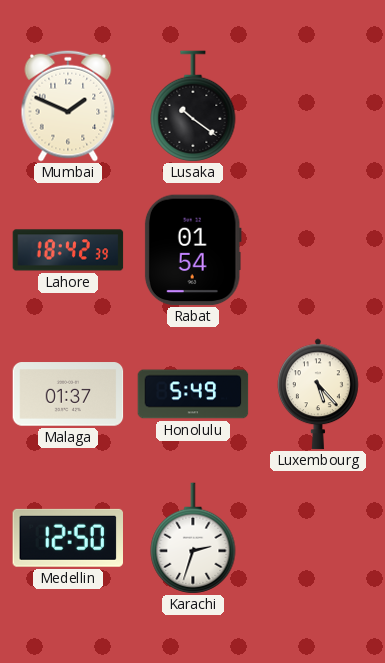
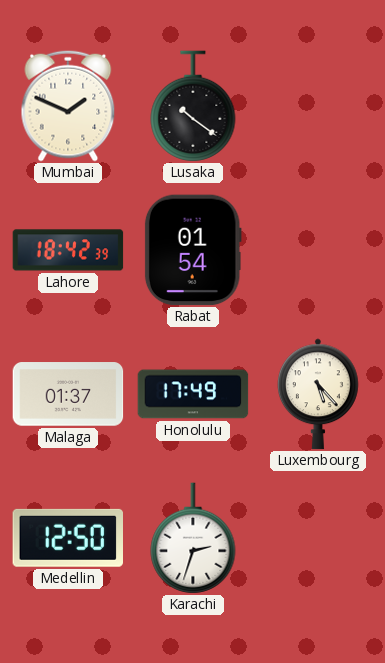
Honolulu: 5:49 -> 17:49
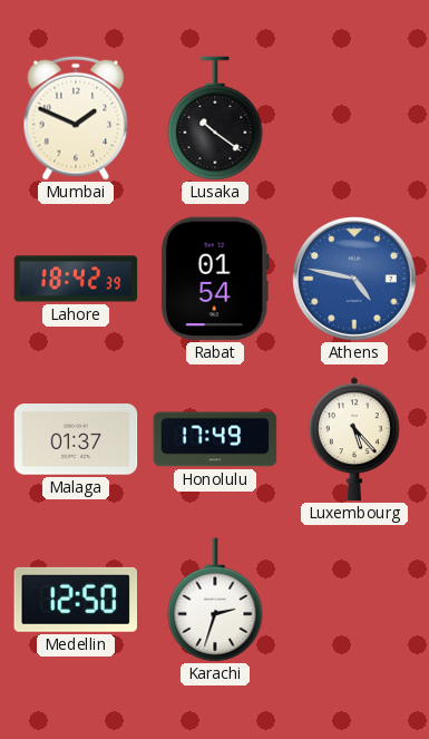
Athens: none -> 4:47
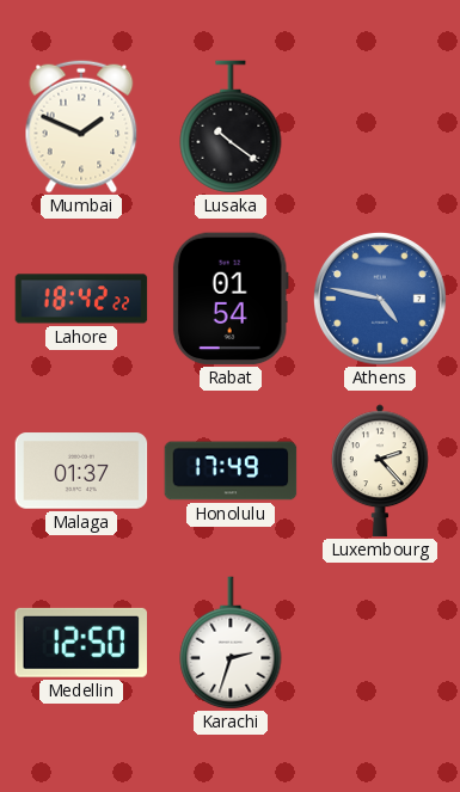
Lahore: 18:42:39 -> 18:42:22
Luxembourg: 5:23 -> 2:23
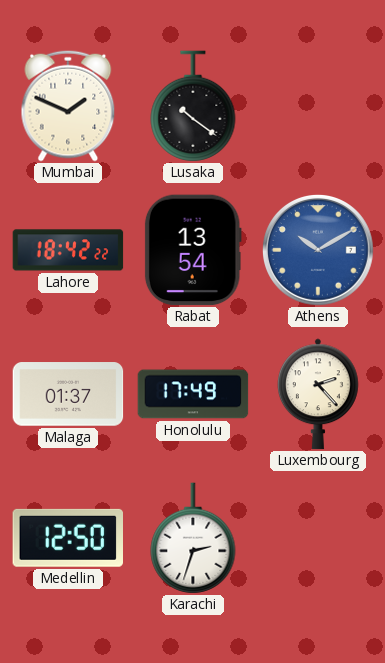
Rabat: 01:54 -> 13:54
Athens: 4:47 -> 10:10
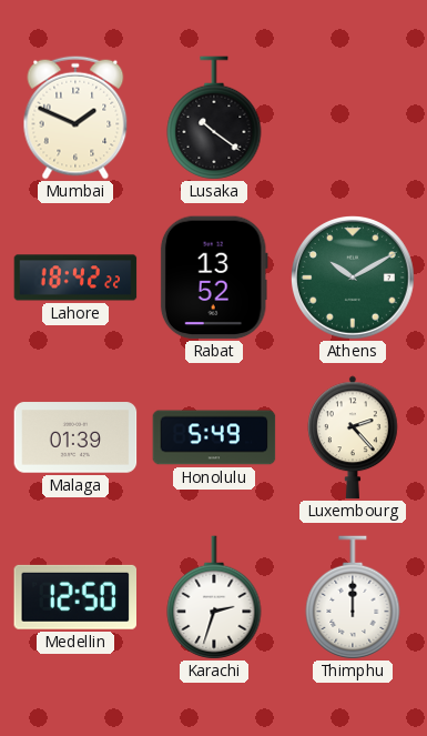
Rabat: 13:54 -> 13:52
Athens dial: blue -> green
Malaga: 01:37 -> 01:39
Honolulu: 17:49 -> 5:49
Thimphu: none -> 12:00
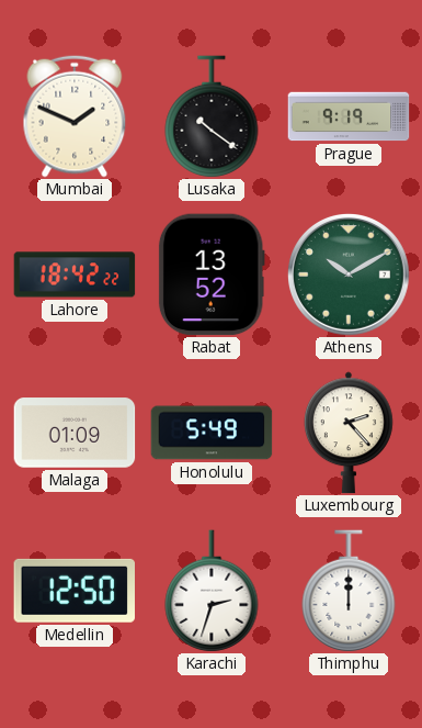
Prague: none -> 9:19
Malaga: 01:39 -> 01:09
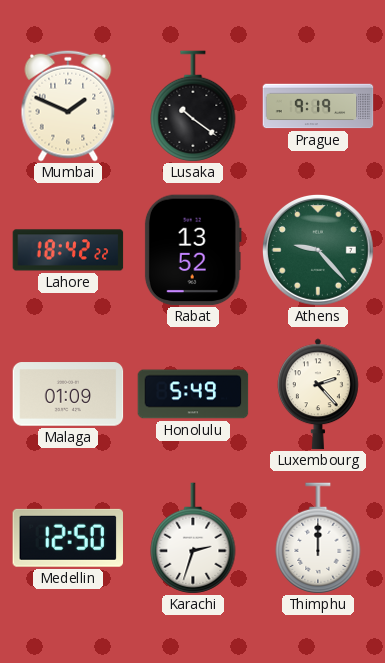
Athens: 10:10 -> 9:23
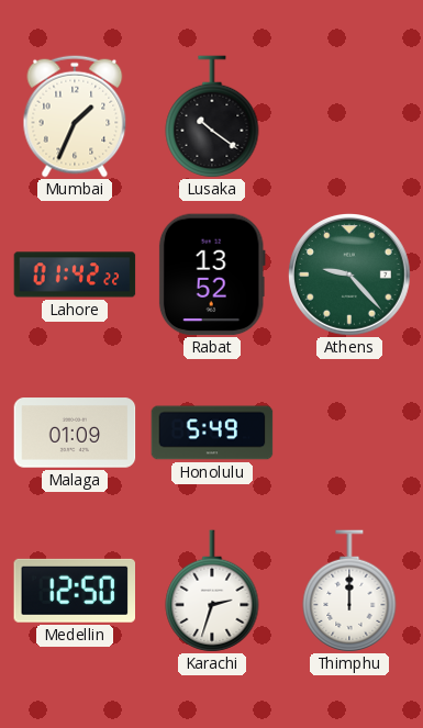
Mumbai: 1:49 -> 1:34
Prague: 9:19 -> none
Lahore: 18:42 -> 01:42
Luxembourg: 2:23 -> none
